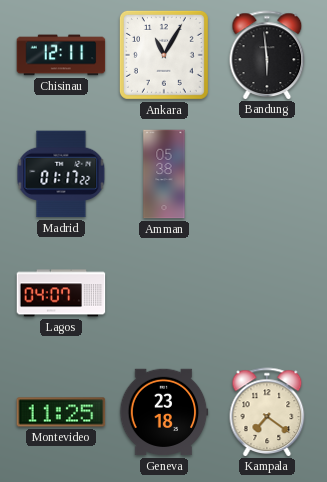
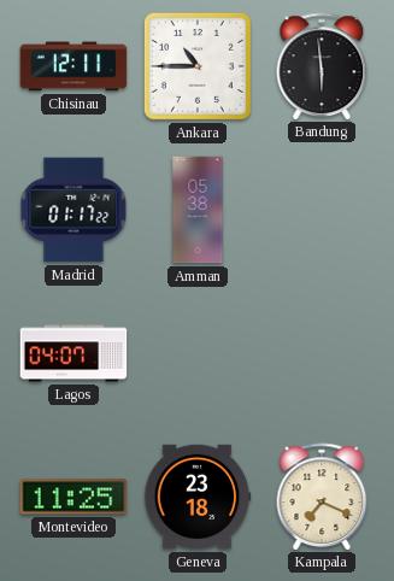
Ankara: 11:05 -> 10:45
Kampala: 7:21 -> 7:19
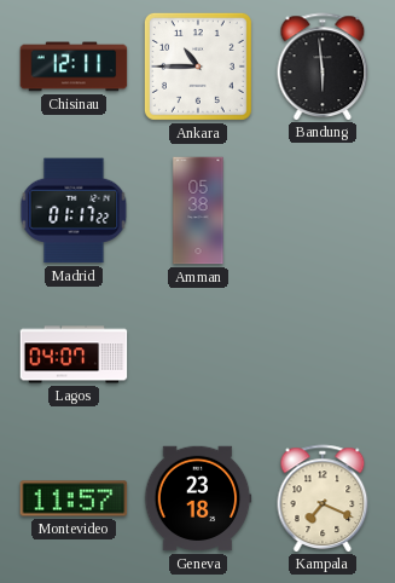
Montevideo: 11:25 -> 11:57
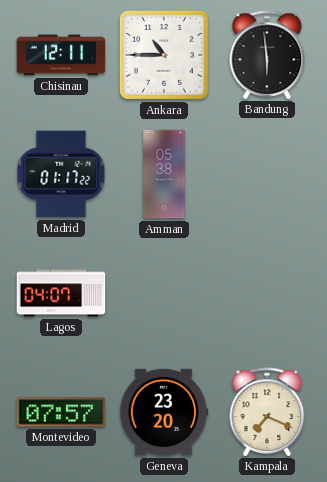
Montevideo: 11:57 -> 07:57
Geneva: 23:18 -> 23:20
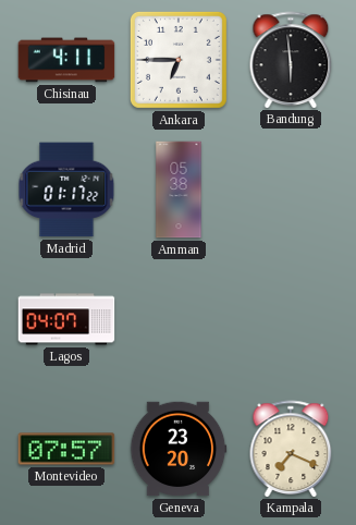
Chisinau: 12:11 -> 4:11
Ankara: 10:45 -> 6:45
